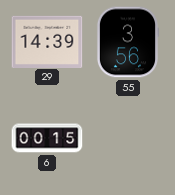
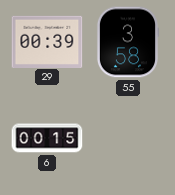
29: 14:39 -> 00:39
55: 3:56 -> 3:58
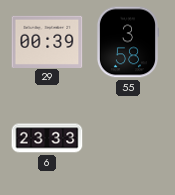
6: 00:15 -> 23:33
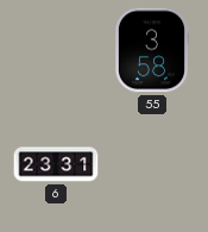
29: 00:39 -> none
6: 23:33 -> 23:31
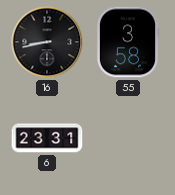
16: none -> 8:43
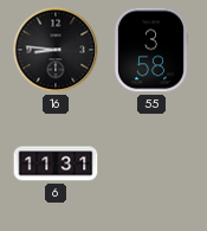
16: 8:43 -> 8:46
6: 23:31 -> 11:31
